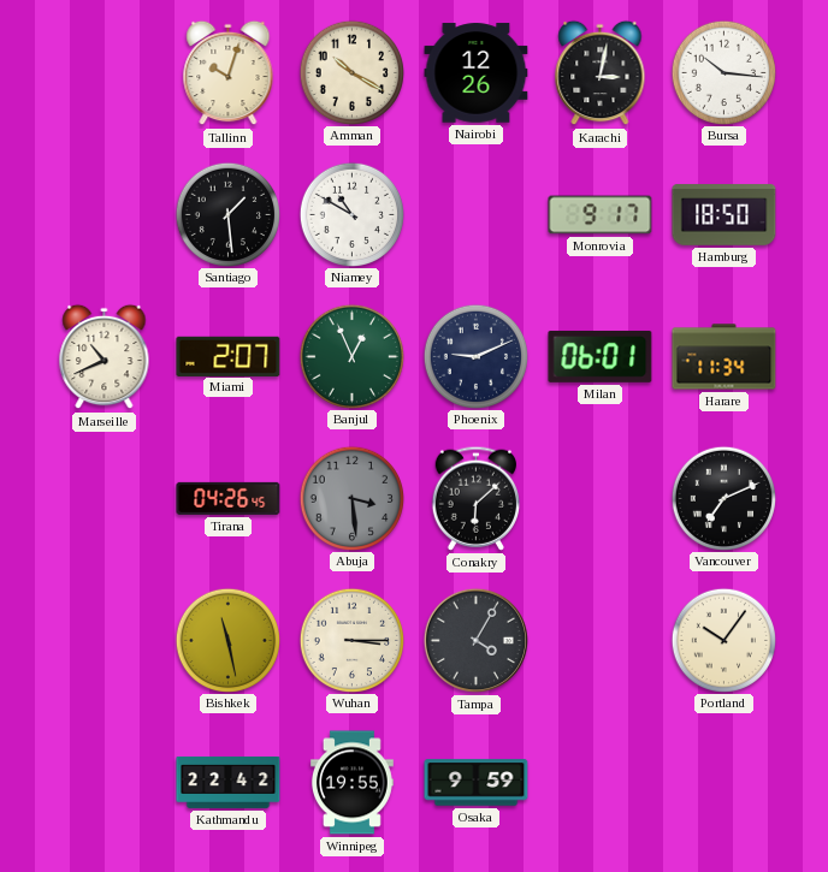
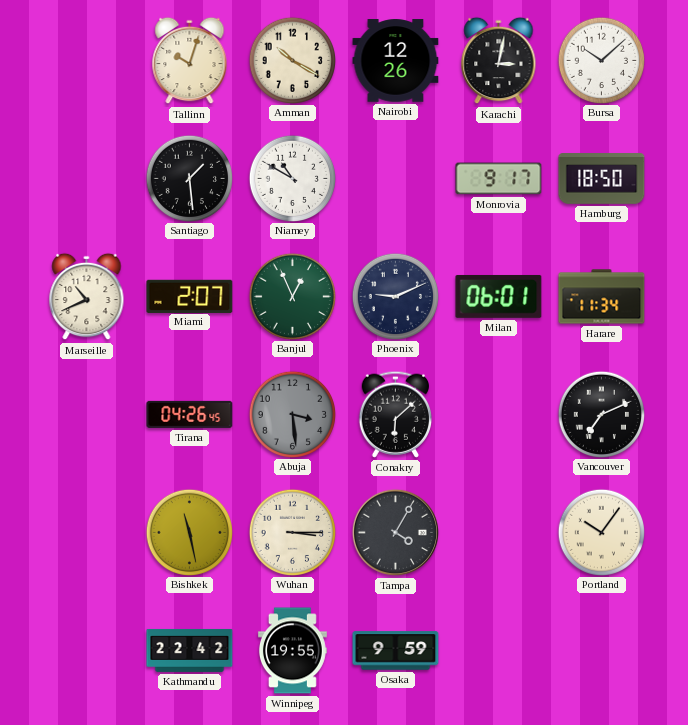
Bursa: 10:16 -> 10:08
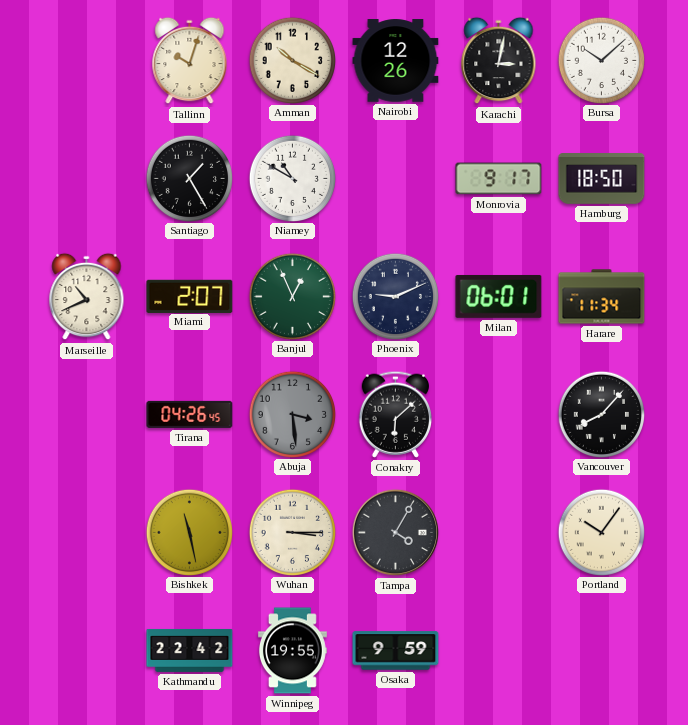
Santiago: 1:29 -> 1:25
Vancouver: 7:11 -> 8:07
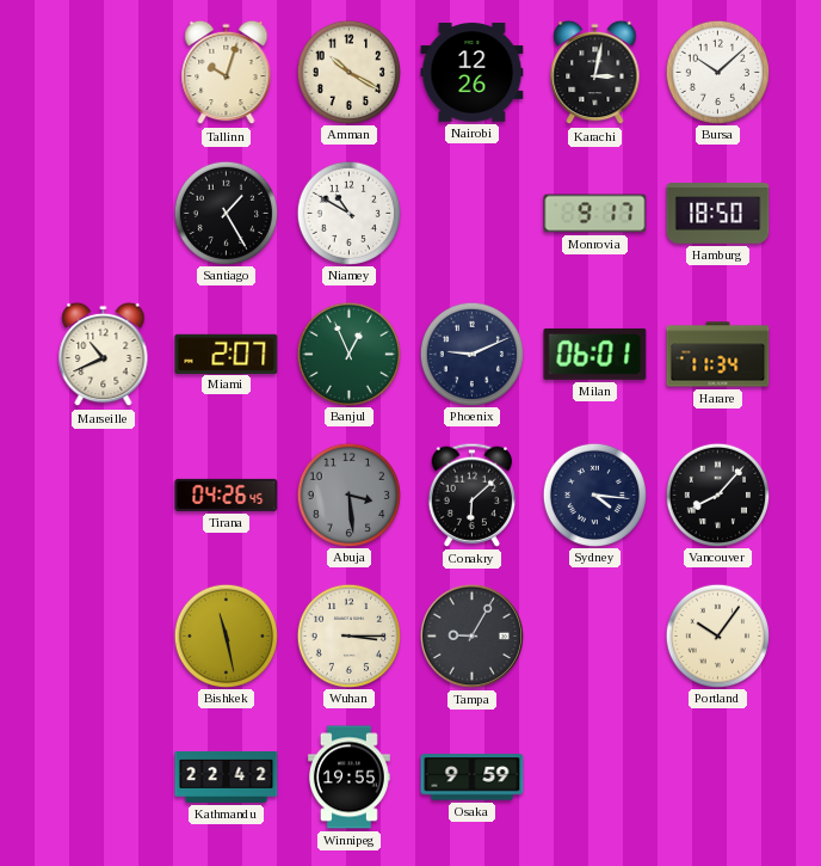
Sydney: none -> 4:16
Tampa: 4:05 -> 9:05
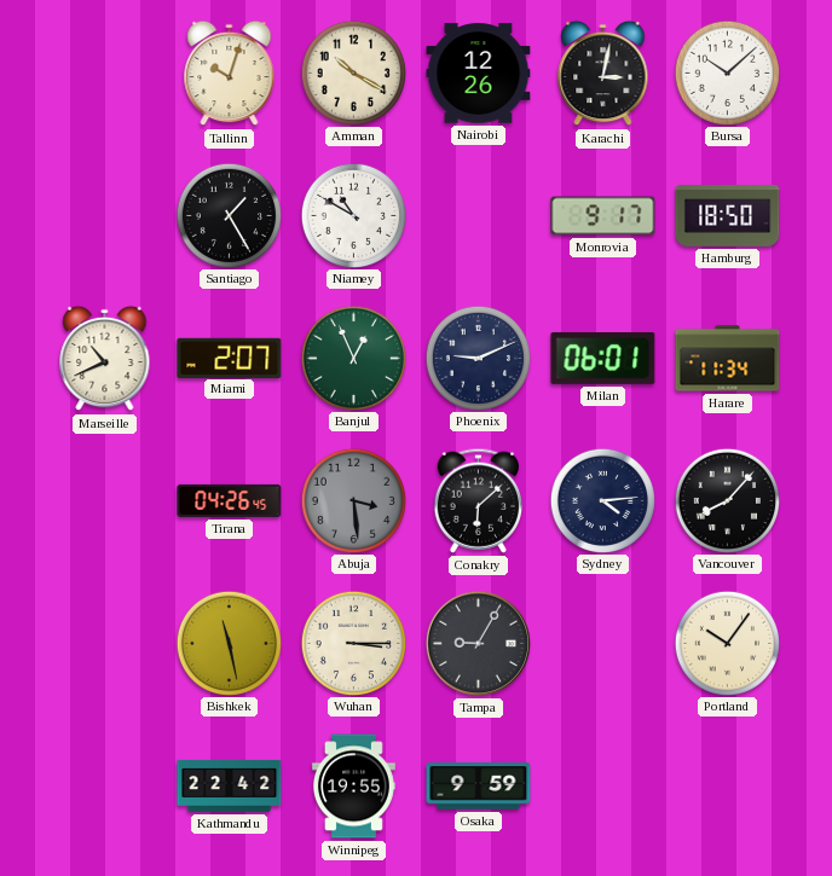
Sydney: 4:16 -> 4:14
